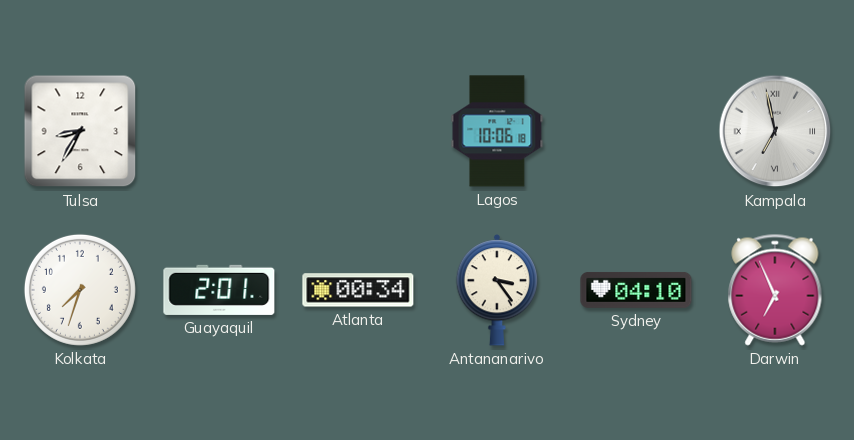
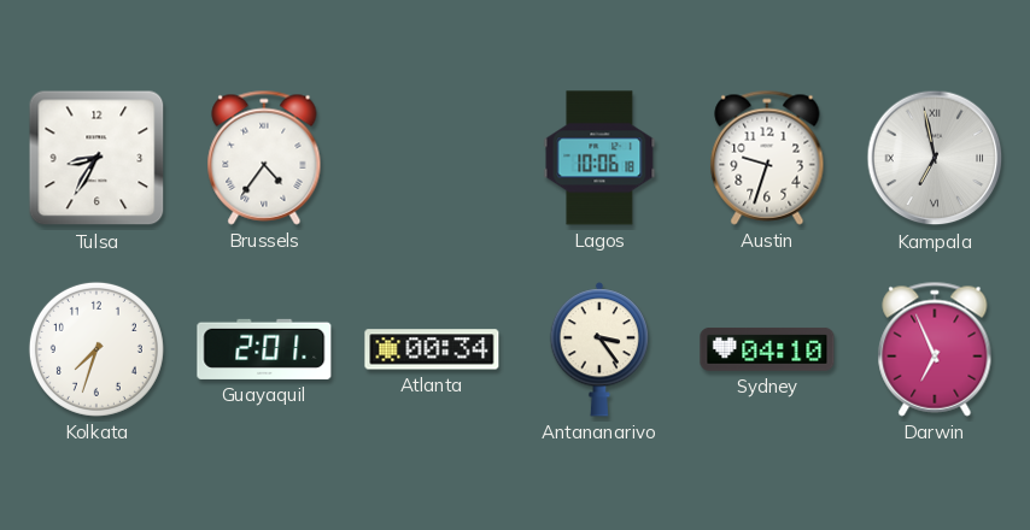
Brussels: none -> 4:36
Austin: none -> 9:33
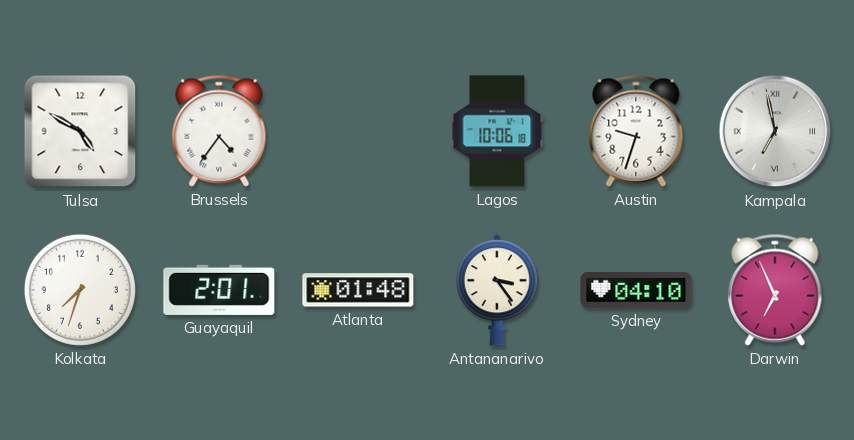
Tulsa: 8:35 -> 4:50
Atlanta: 00:34 -> 01:48
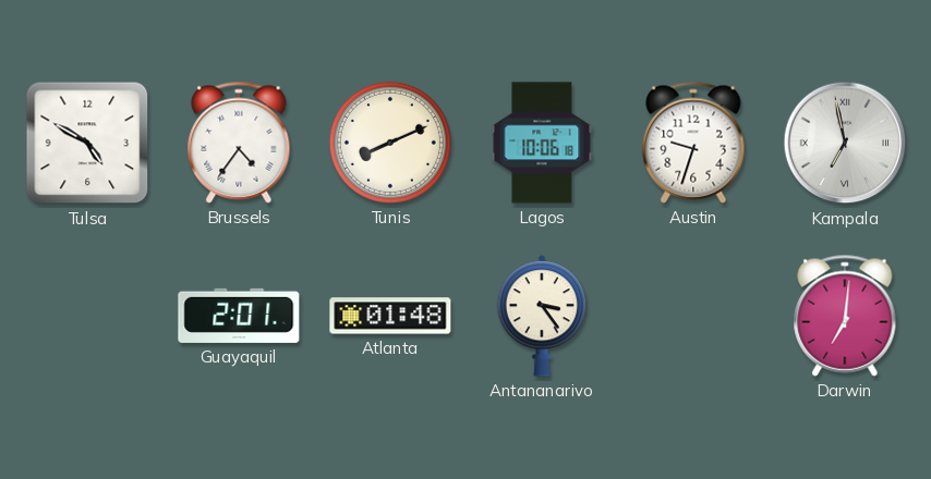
Tunis: none -> 8:11
Kolkata: 7:33 -> none
Sydney: 04:10 -> none
Darwin: 6:56 -> 7:01
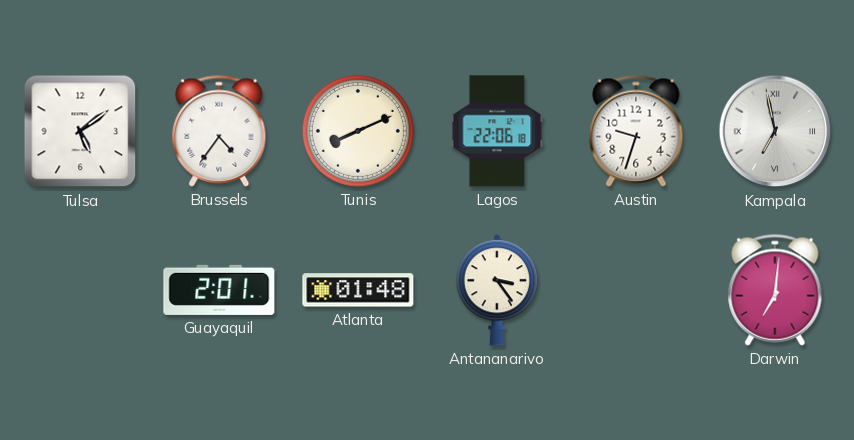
Tulsa: 4:50 -> 5:09
Lagos: 10:06 -> 22:06
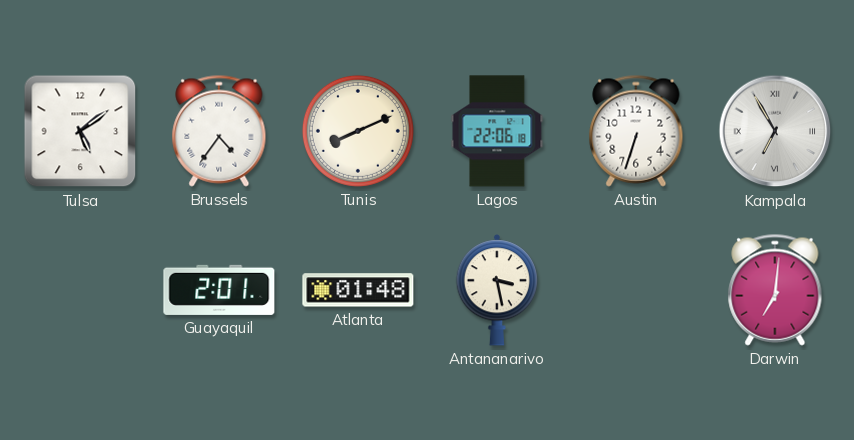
Austin: 9:33 -> 6:33
Kampala: 6:58 -> 6:55
Antananarivo: 3:24 -> 3:28
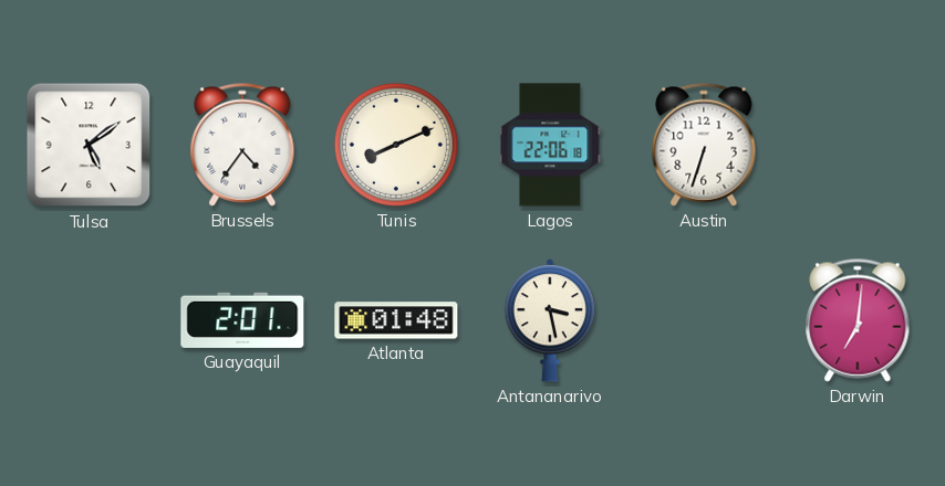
Kampala: 6:55 -> none
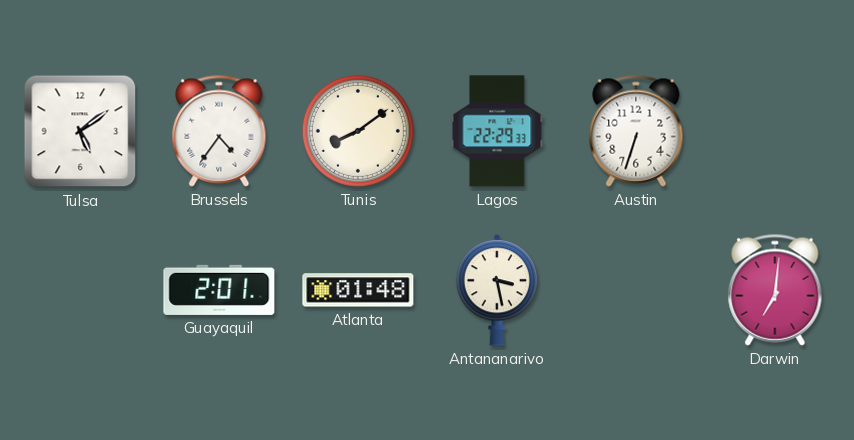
Tunis: 8:11 -> 8:09
Lagos: 22:06 -> 22:29
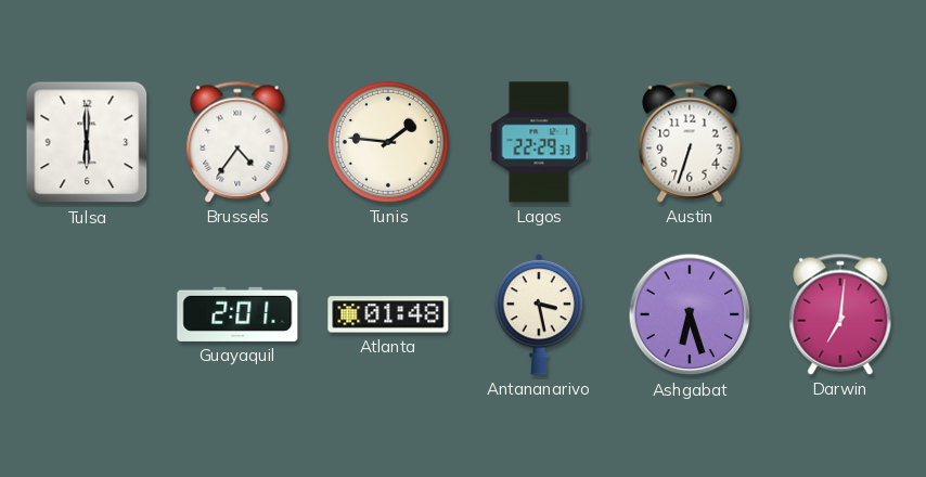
Tulsa: 5:09 -> 6:00
Tunis: 8:09 -> 1:46
Ashgabat: none -> 6:27
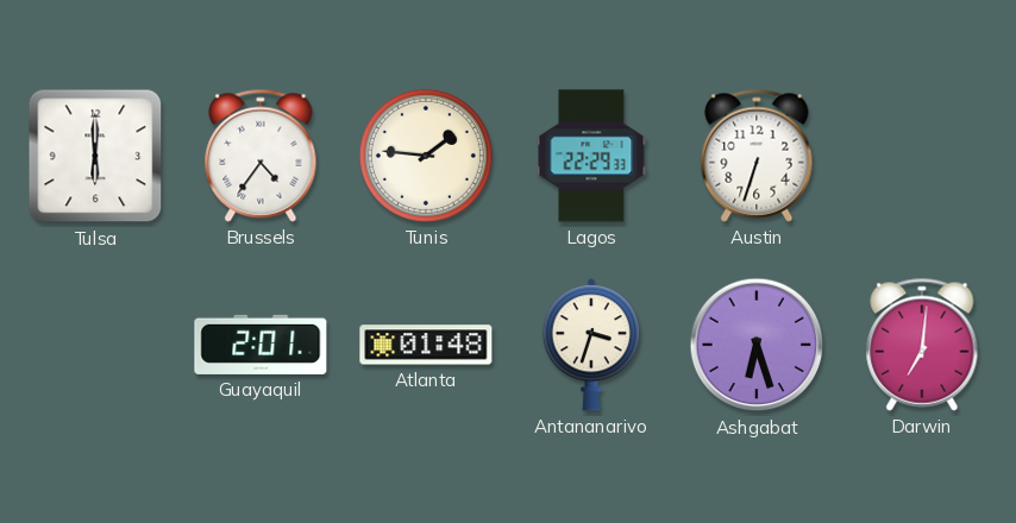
Antananarivo: 3:28 -> 3:33
